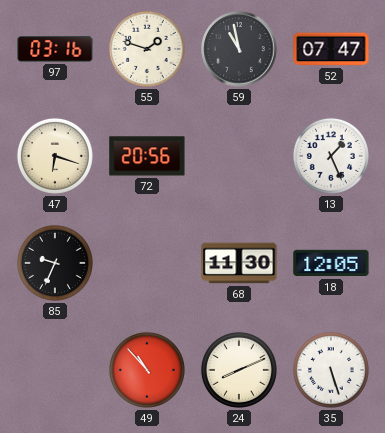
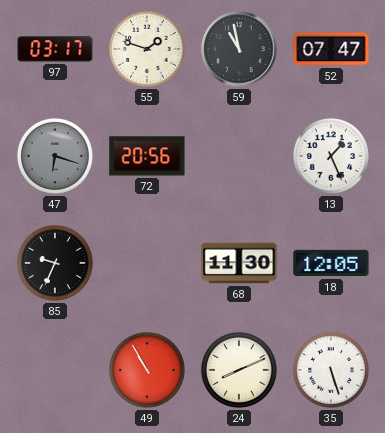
97: 03:16 -> 03:17
47 dial: cream -> grey
49: 10:53 -> 10:55
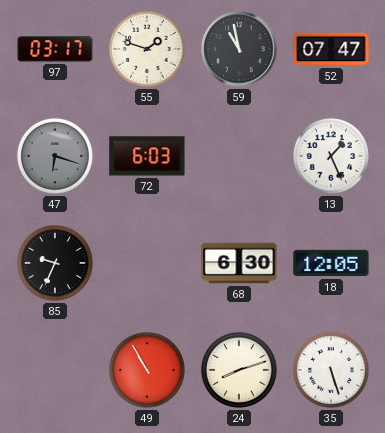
72: 20:56 -> 6:03
68: 11:30 -> 6:30
24: 8:11 -> 8:12
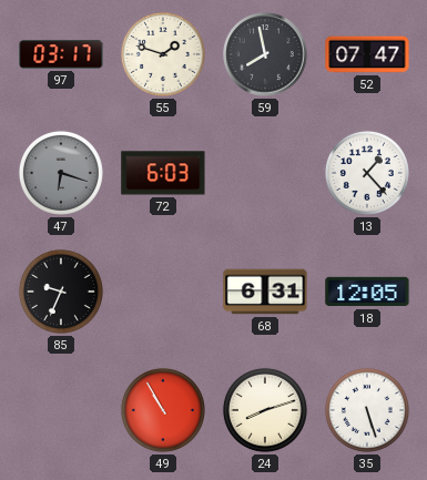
59: 10:58 -> 7:58
13: 1:26 -> 1:23
68: 6:30 -> 6:31
